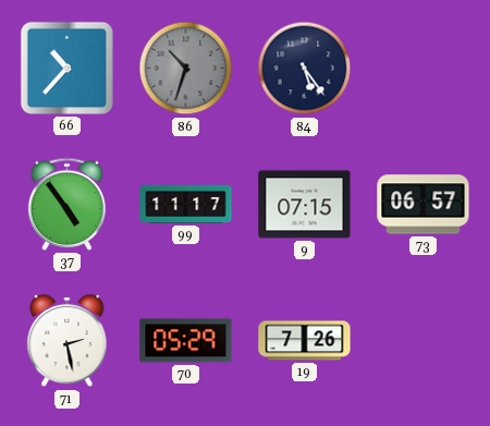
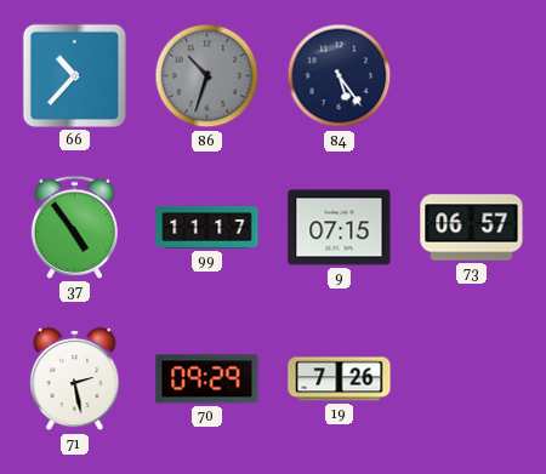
70: 05:29 -> 09:29
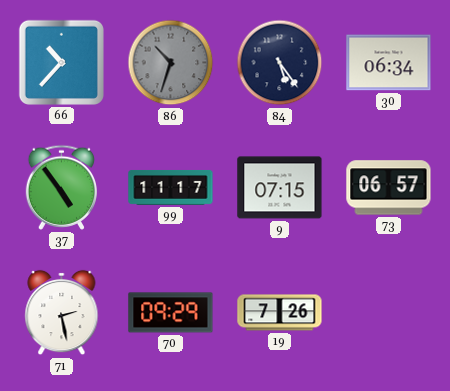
30: none -> 06:34
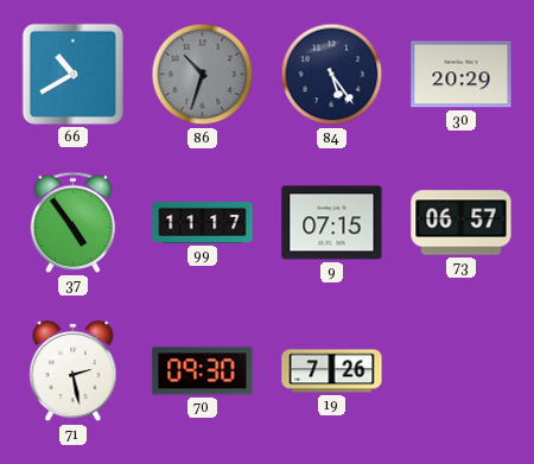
66: 10:37 -> 10:40
30: 06:34 -> 20:29
70: 09:29 -> 09:30
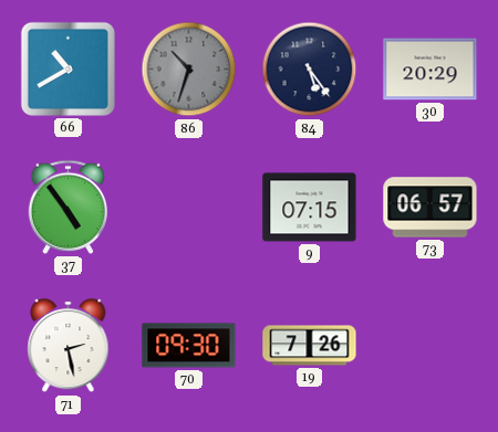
99: 11:17 -> none
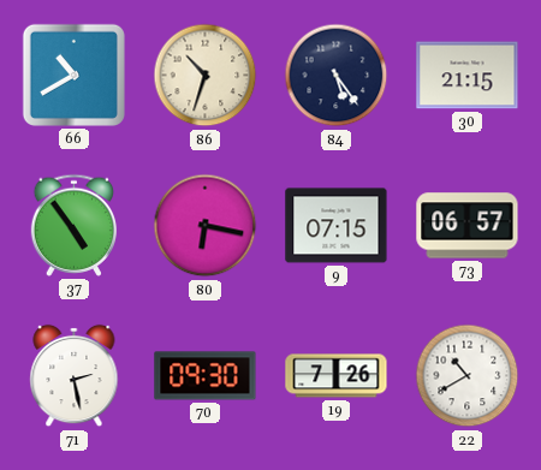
86 dial: grey -> cream
30: 20:29 -> 21:15
80: none -> 6:17
22: none -> 10:40
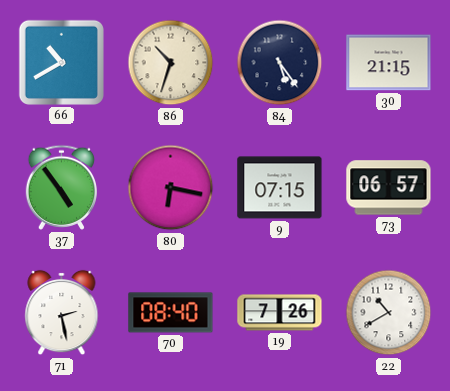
70: 09:30 -> 08:40
